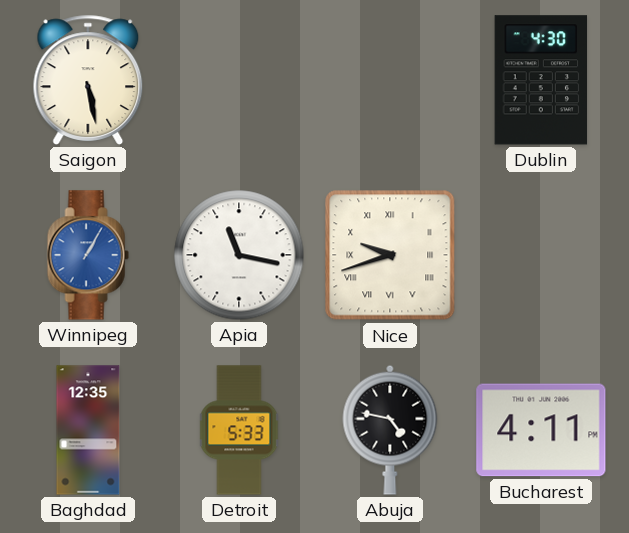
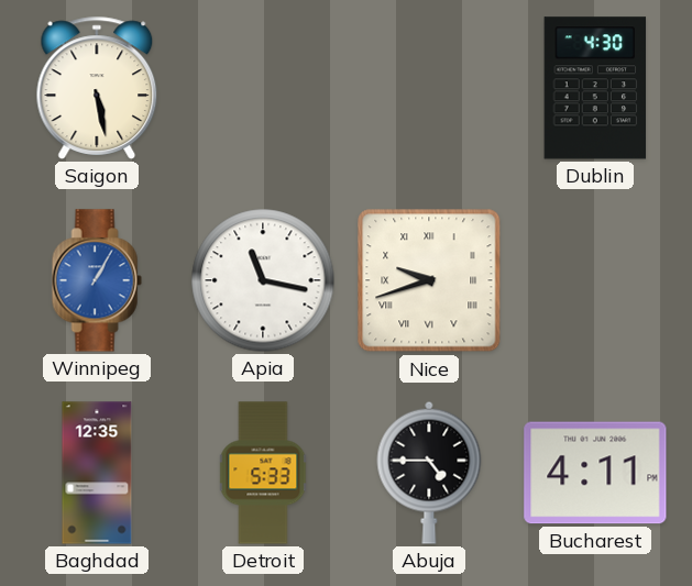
Abuja: 4:47 -> 4:45
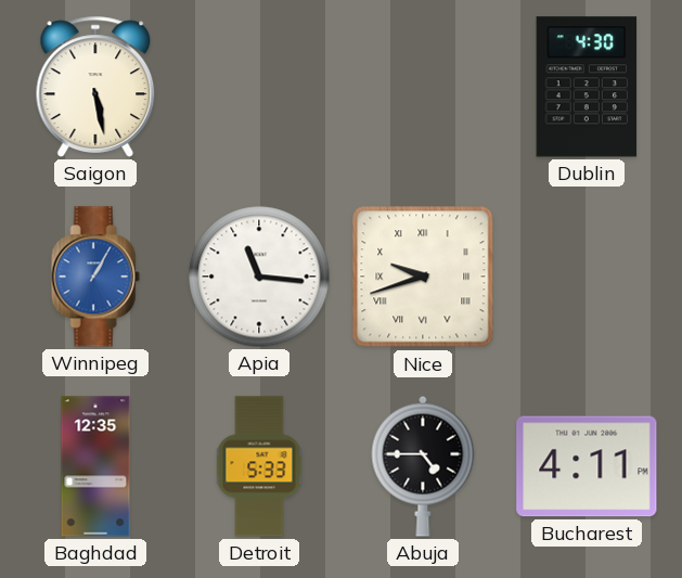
Apia: 11:17 -> 11:16
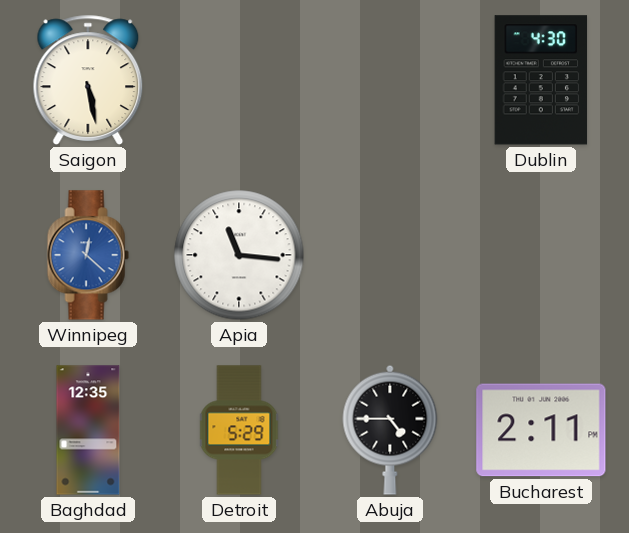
Winnipeg: 1:05 -> 12:22
Nice: 9:42 -> none
Detroit: 5:33 -> 5:29
Bucharest: 4:11 -> 2:11
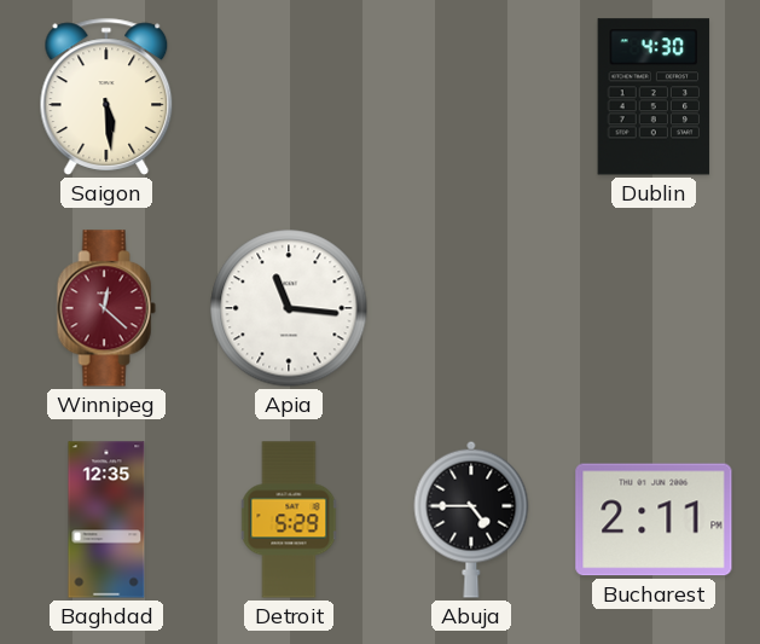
Saigon: 5:28 -> 5:29
Winnipeg dial: blue -> burgundy
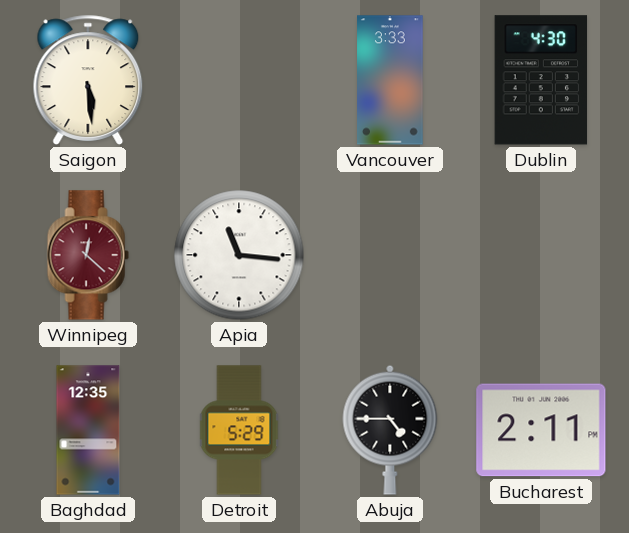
Vancouver: none -> 3:33
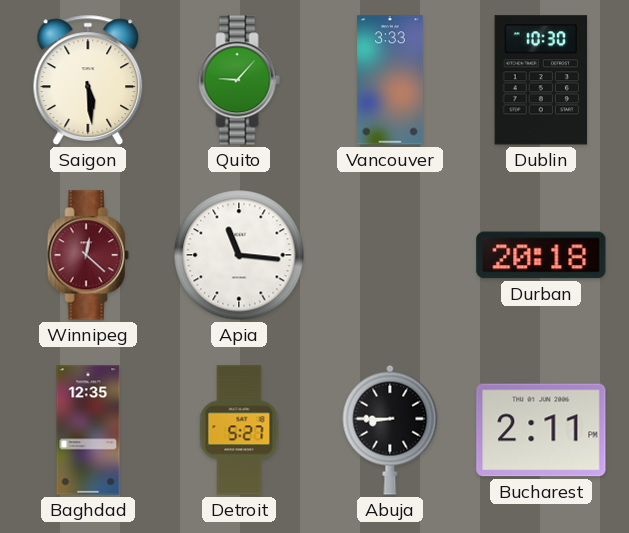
Quito: none -> 9:07
Dublin: 4:30 -> 10:30
Durban: none -> 20:18
Detroit: 5:29 -> 5:27
Abuja: 4:45 -> 8:45
